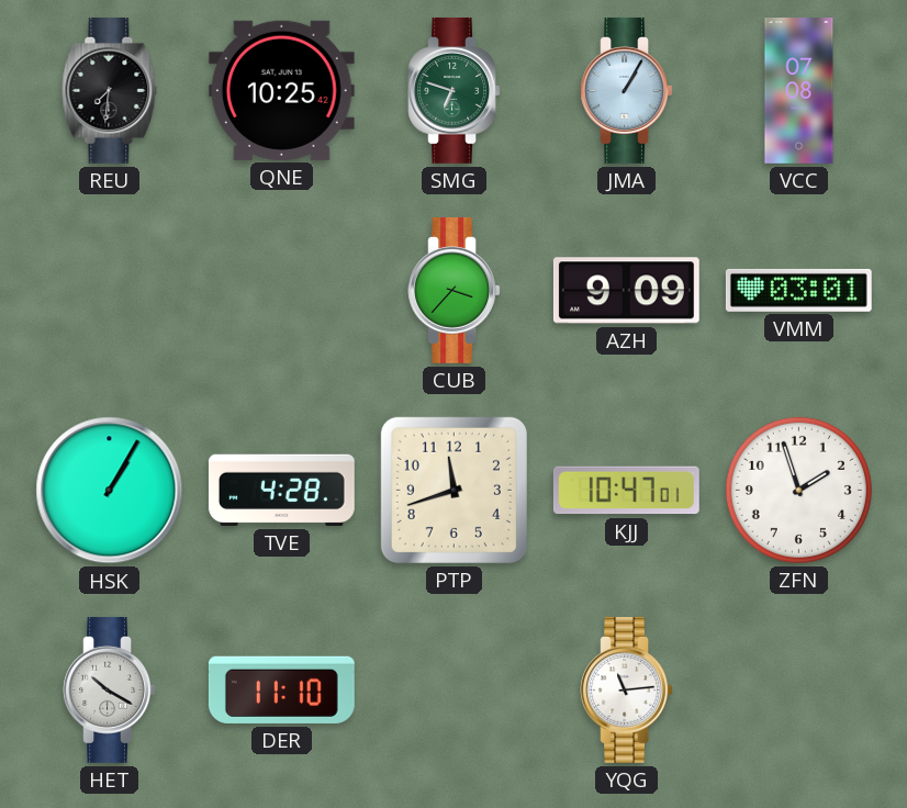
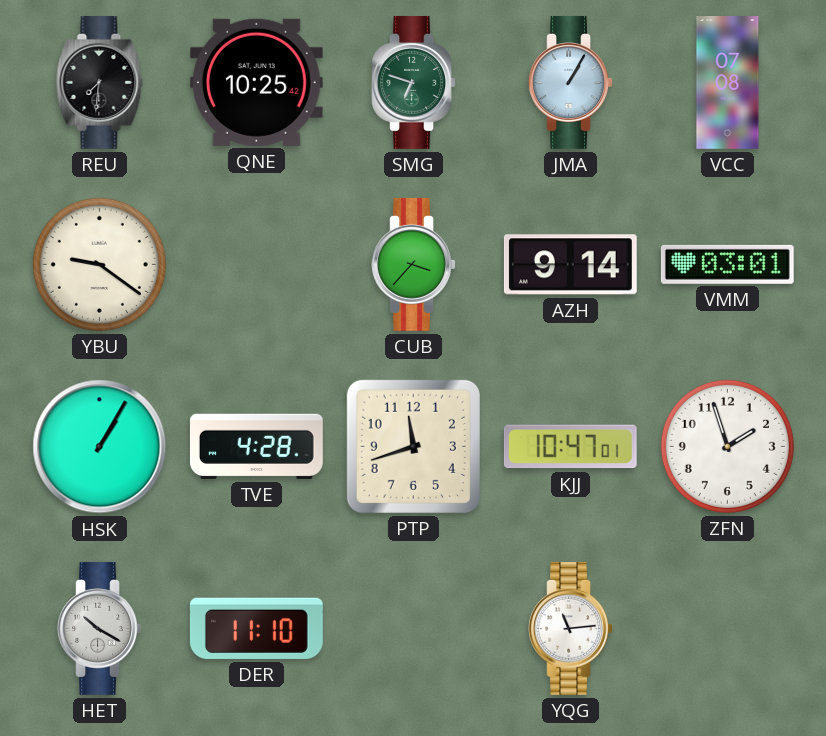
YBU: none -> 9:21
AZH: 9:09 -> 9:14
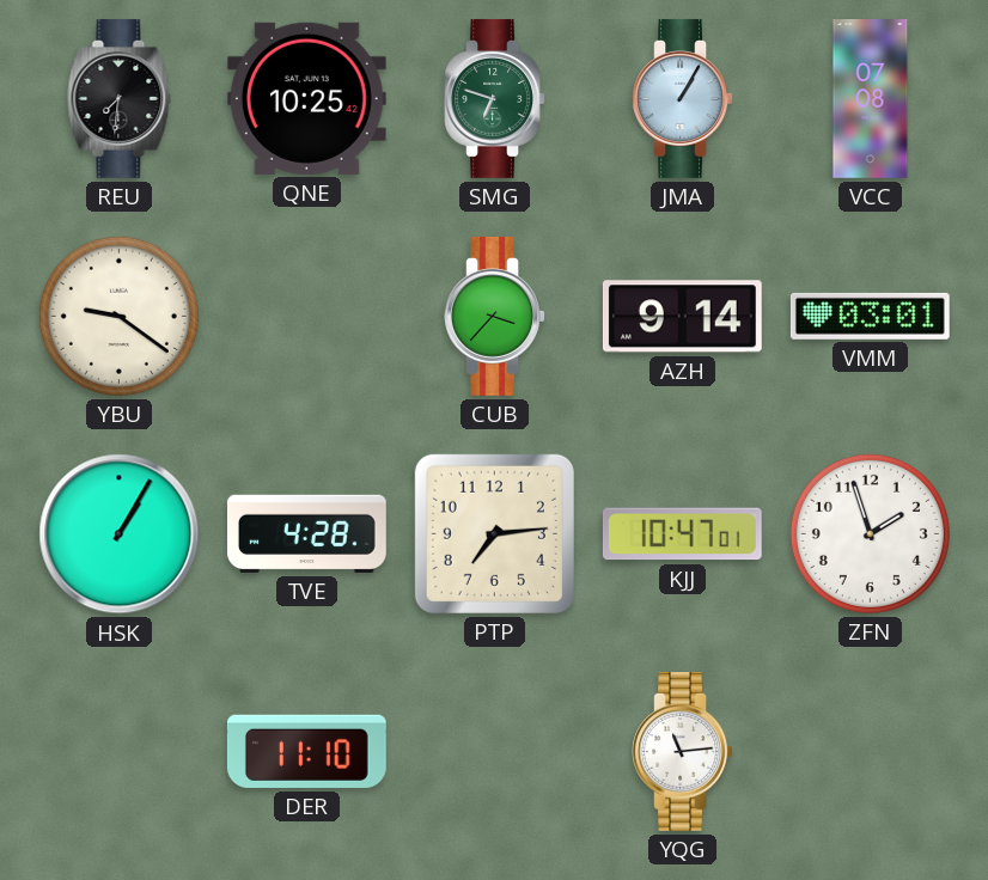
PTP: 11:42 -> 7:14
HET: 10:20 -> none
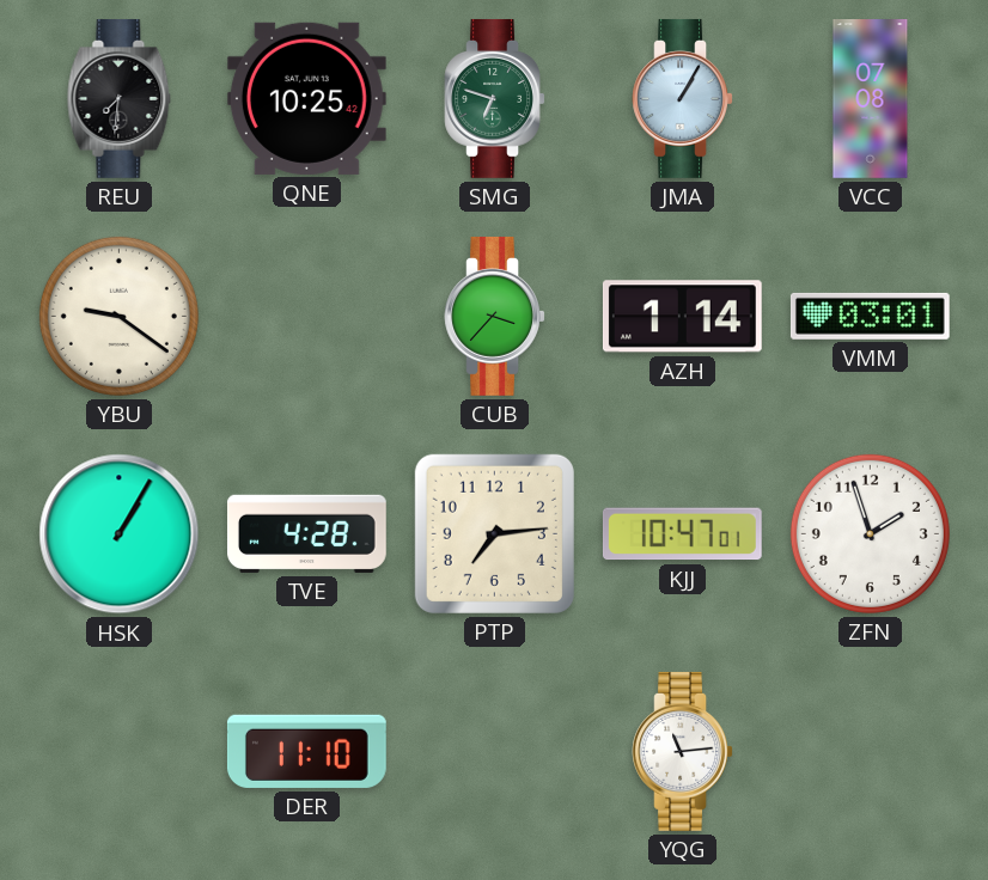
AZH: 9:14 -> 1:14
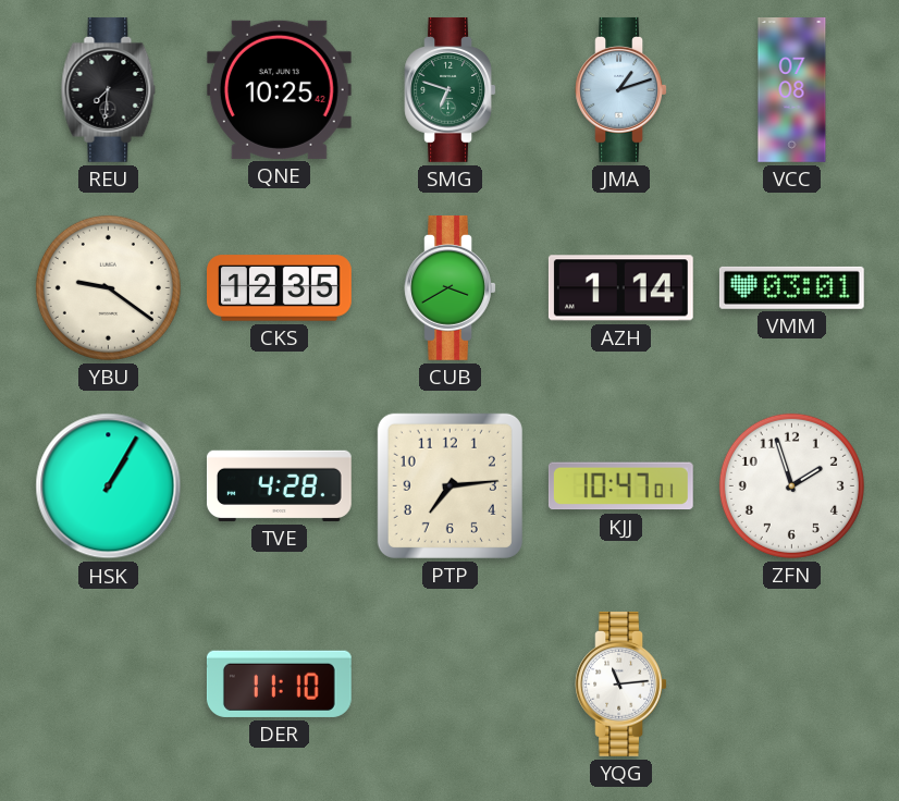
JMA: 1:05 -> 1:12
CKS: none -> 12:35
CUB: 3:37 -> 3:40
